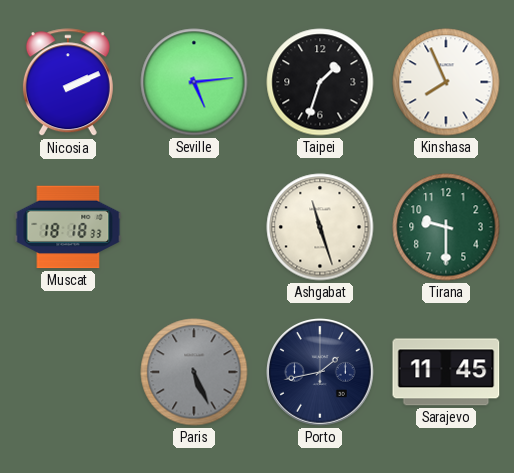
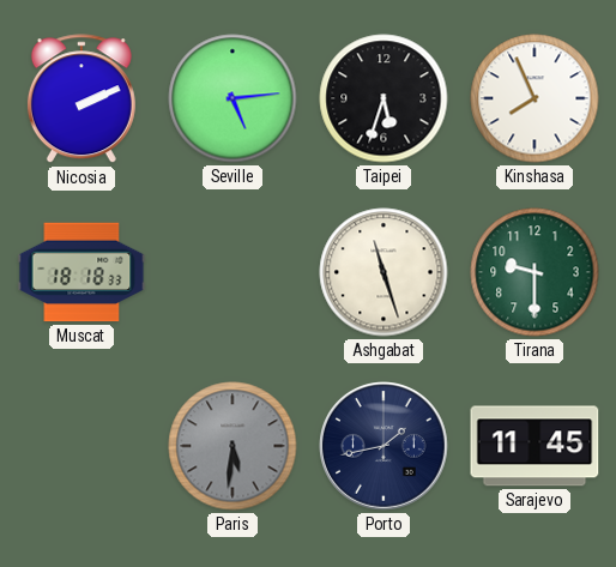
Taipei: 1:33 -> 5:33
Paris: 5:26 -> 5:31
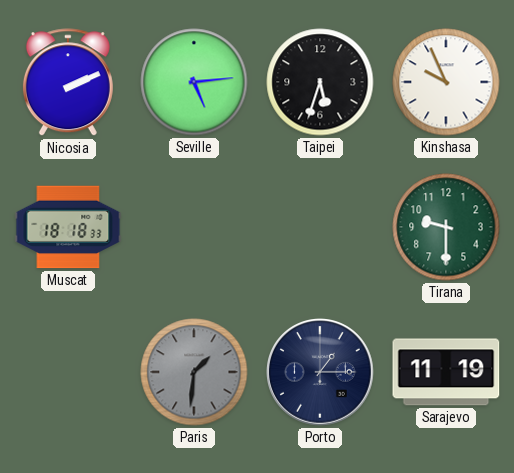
Kinshasa: 7:56 -> 9:56
Ashgabat: 11:27 -> none
Paris: 5:31 -> 1:31
Porto: 1:43 -> 1:15
Sarajevo: 11:45 -> 11:19
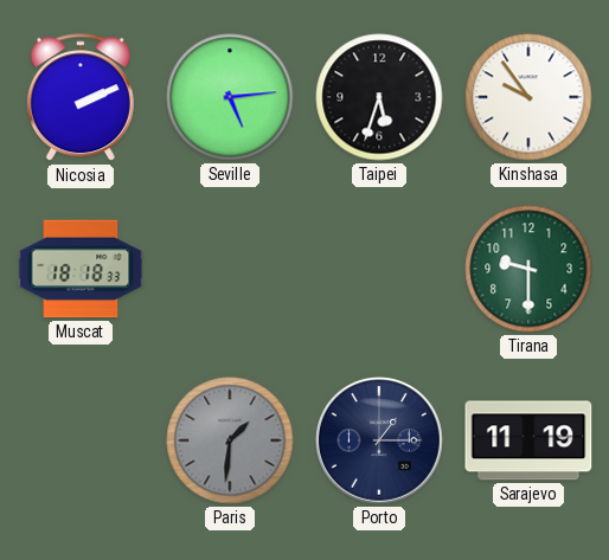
Kinshasa: 9:56 -> 9:54
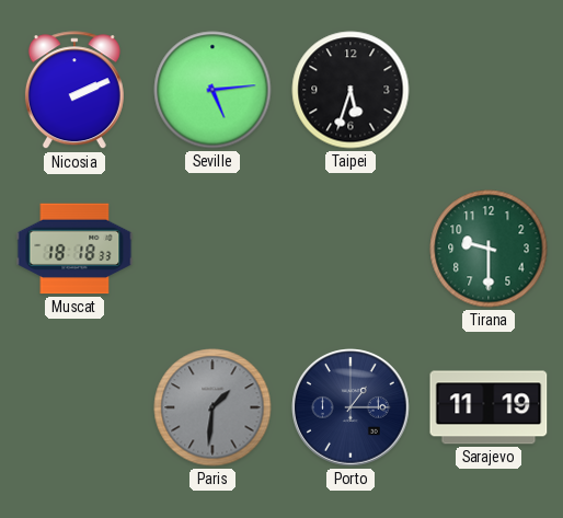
Kinshasa: 9:54 -> none
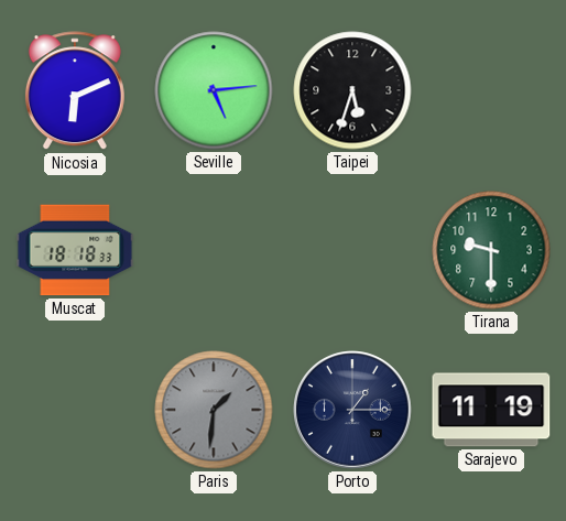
Nicosia: 2:11 -> 6:11
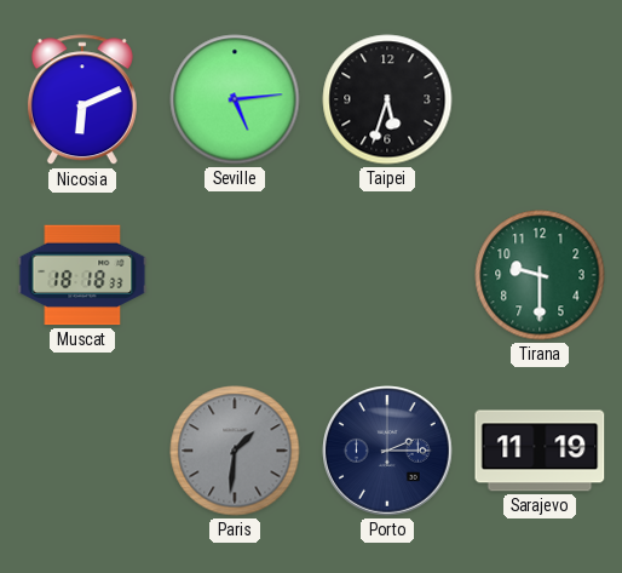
Porto: 1:15 -> 2:15
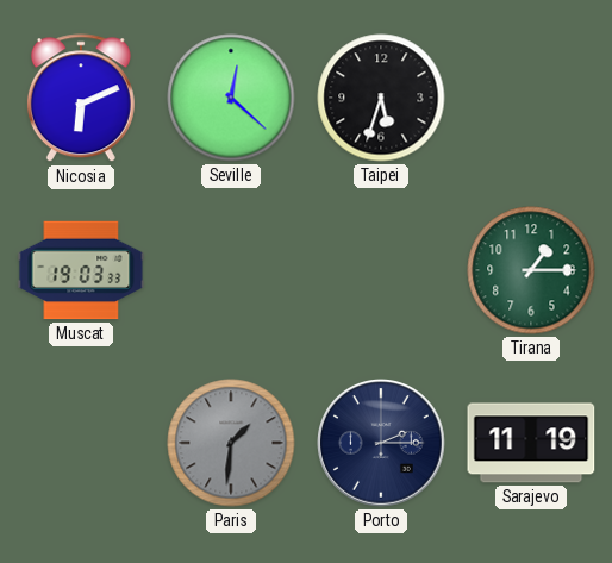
Seville: 5:14 -> 12:22
Muscat: 18:18 -> 19:03
Tirana: 9:30 -> 1:15
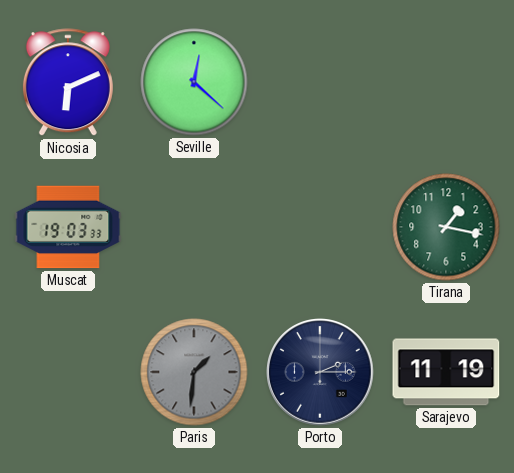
Taipei: 5:33 -> none
Tirana: 1:15 -> 1:17
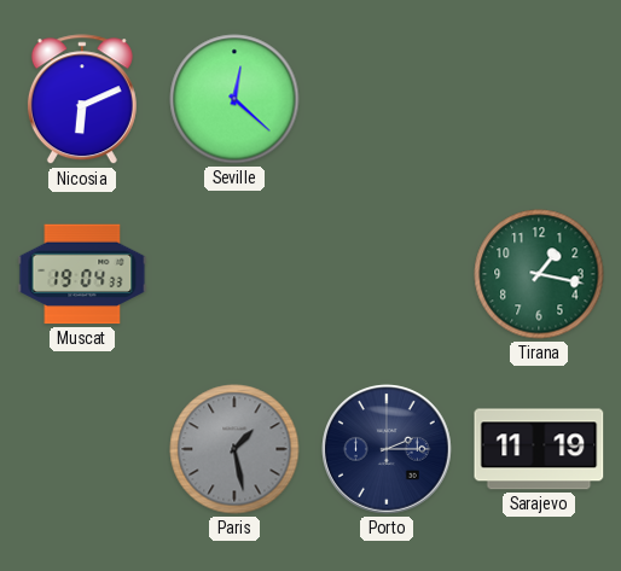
Muscat: 19:03 -> 19:04
Paris: 1:31 -> 1:28
